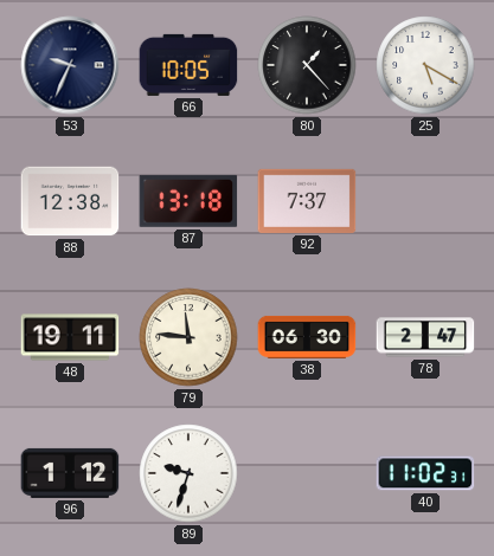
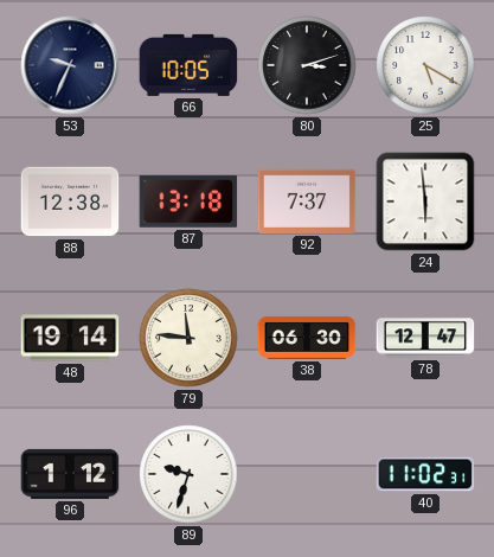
80: 1:23 -> 3:12
24: none -> 5:59
48: 19:11 -> 19:14
78: 2:47 -> 12:47
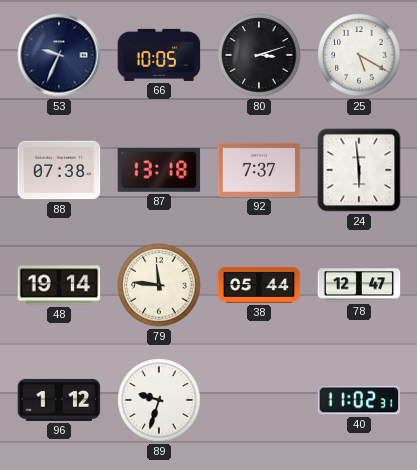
88: 12:38 -> 07:38
38: 06:30 -> 05:44
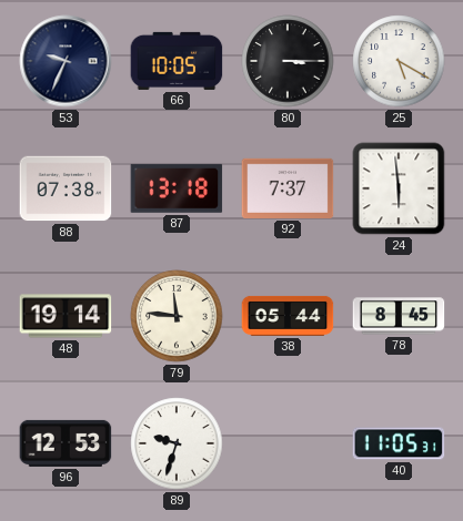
80: 3:12 -> 3:15
78: 12:47 -> 8:45
96: 1:12 -> 12:53
40: 11:02 -> 11:05
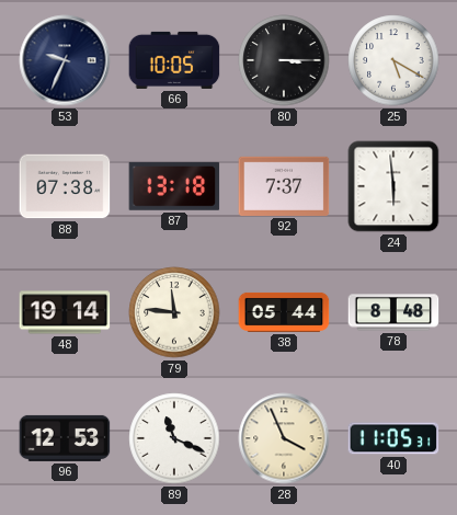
78: 8:45 -> 8:48
89: 9:33 -> 11:19
28: none -> 3:56
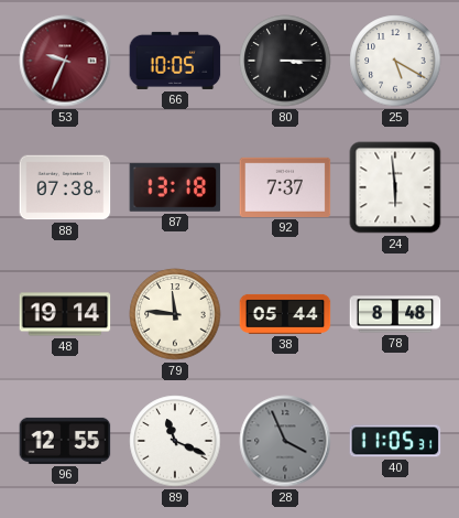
53 dial: navy -> burgundy
96: 12:53 -> 12:55
28 dial: cream -> grey
